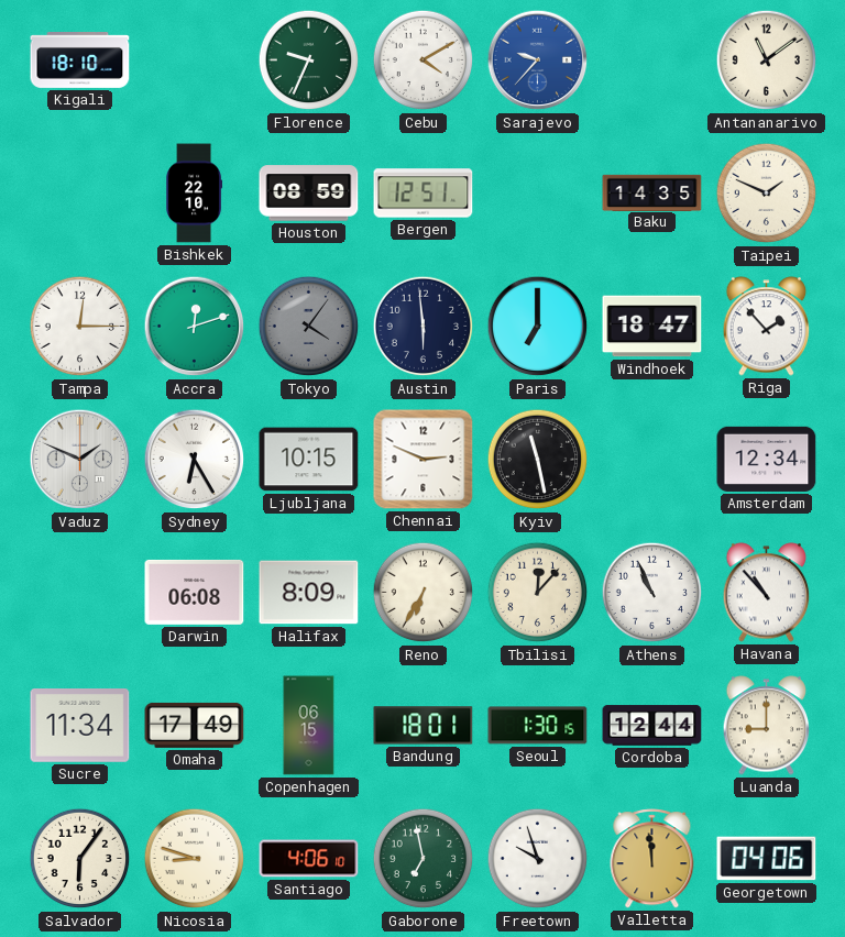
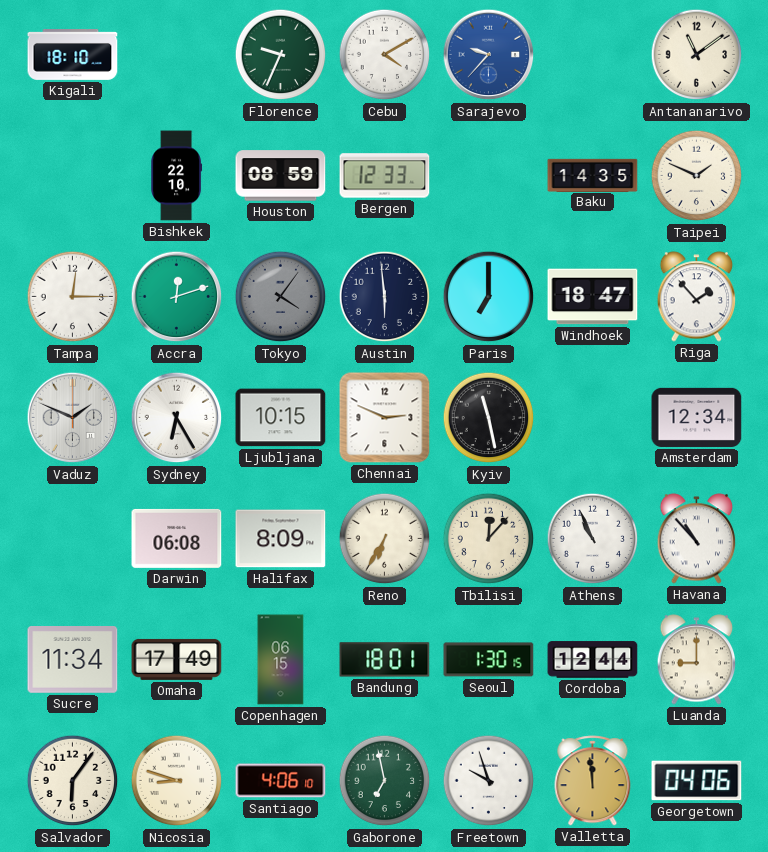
Bergen: 12:51 -> 12:33
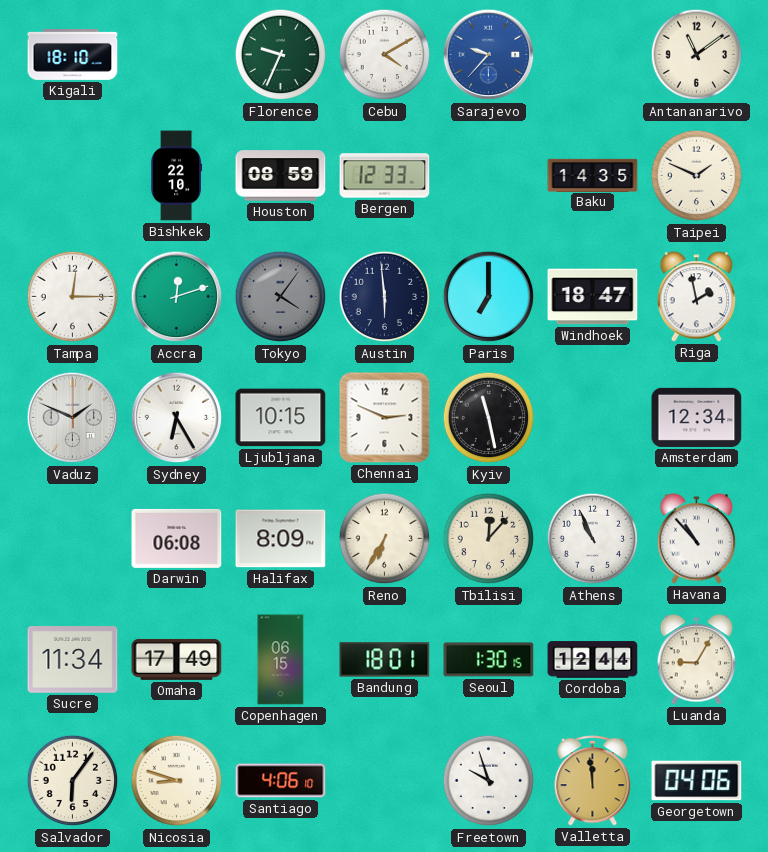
Riga: 1:53 -> 1:58
Luanda: 9:00 -> 9:05
Gaborone: 6:58 -> none
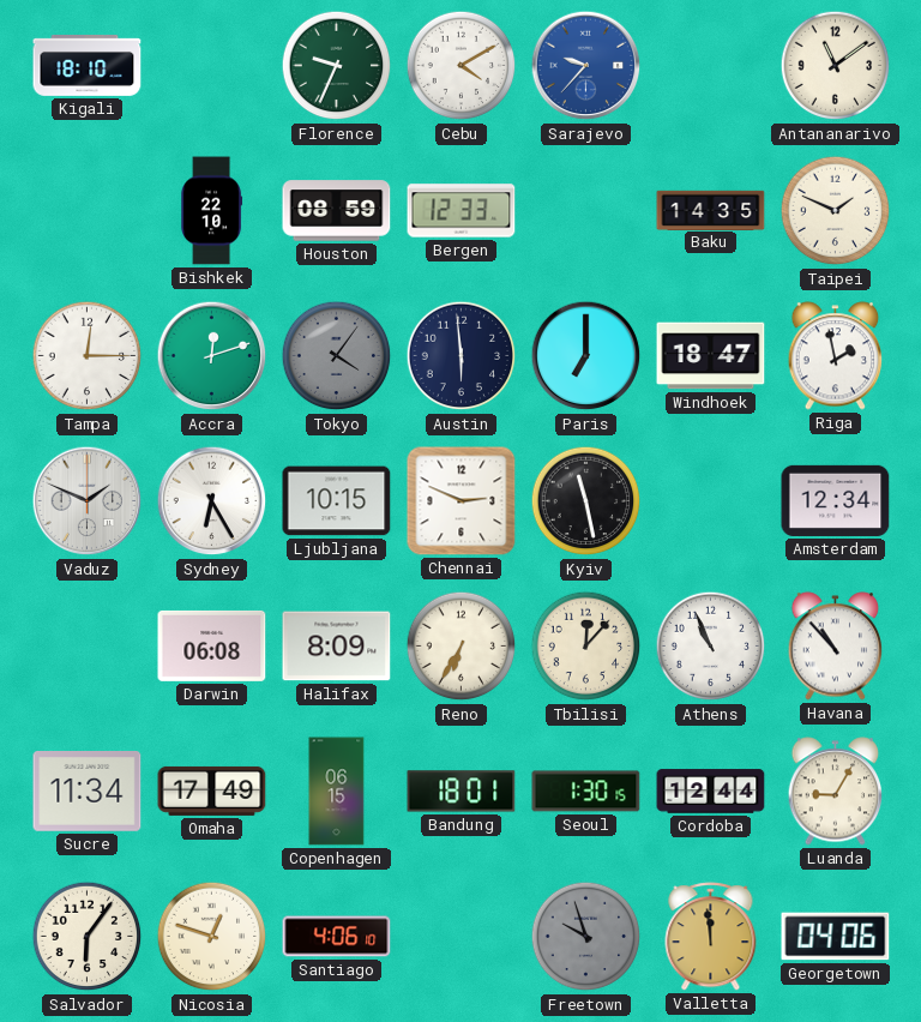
Nicosia: 8:48 -> 12:48
Freetown dial: white -> grey
